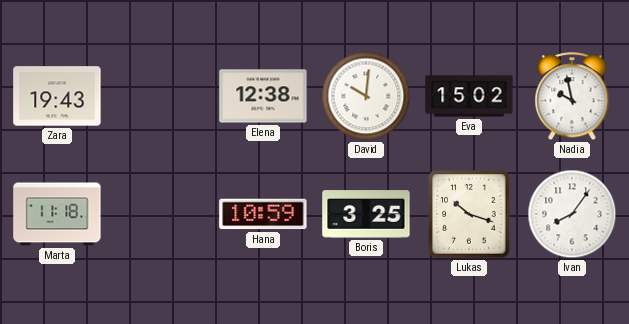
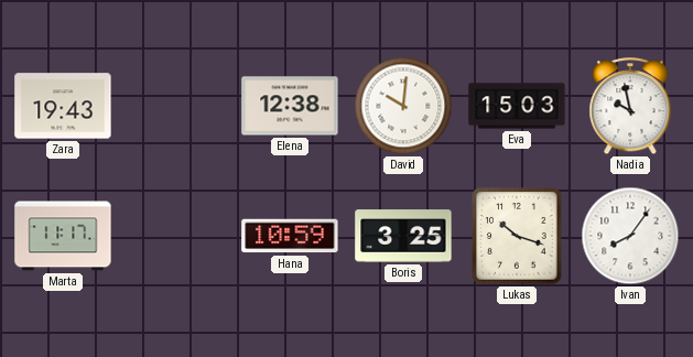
Eva: 15:02 -> 15:03
Marta: 11:18 -> 11:17
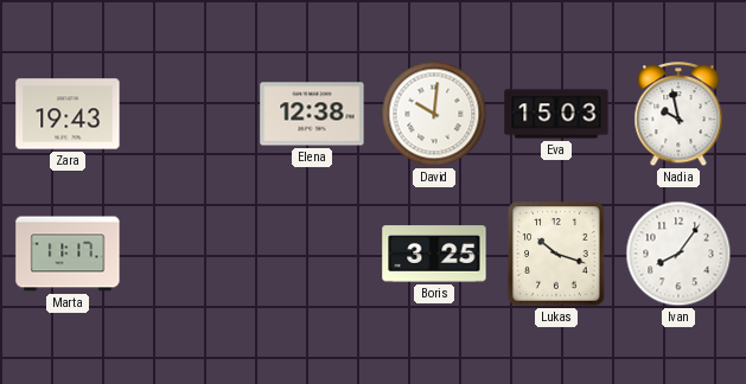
Hana: 10:59 -> none
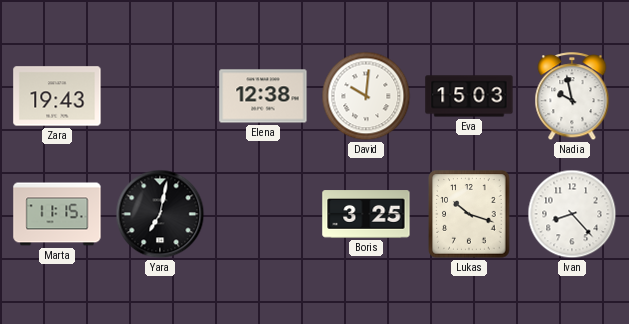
Marta: 11:17 -> 11:15
Yara: none -> 7:02
Ivan: 8:06 -> 8:23
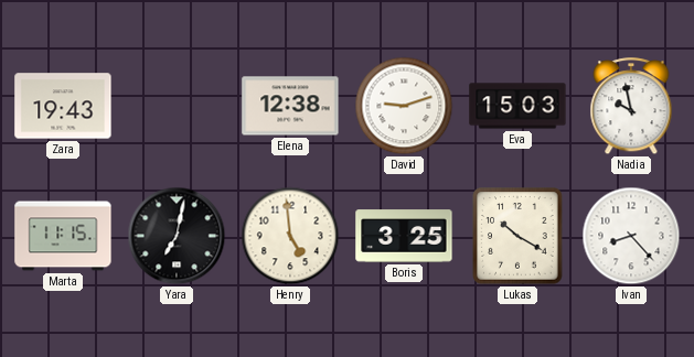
David: 10:01 -> 9:12
Henry: none -> 4:59
Lukas: 10:18 -> 10:20
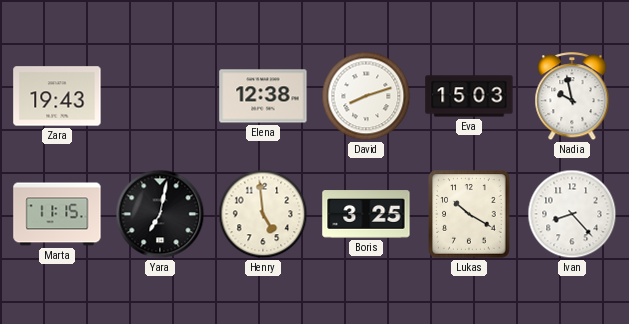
David: 9:12 -> 8:12
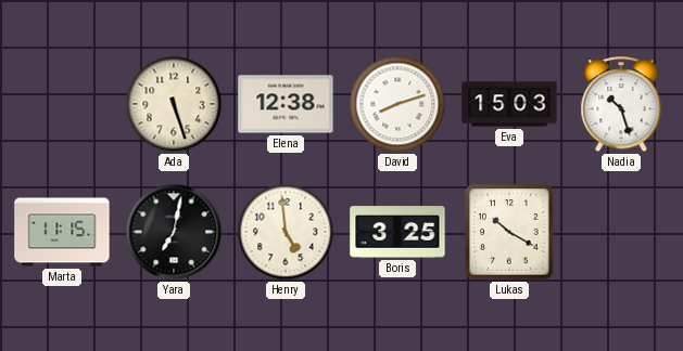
Zara: 19:43 -> none
Ada: none -> 5:27
Nadia: 9:58 -> 10:27
Ivan: 8:23 -> none
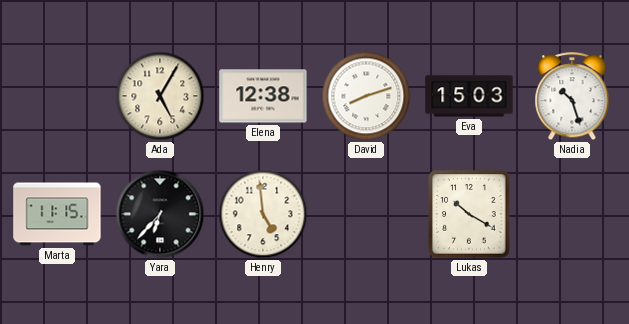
Ada: 5:27 -> 5:05
Yara: 7:02 -> 6:37
Boris: 3:25 -> none
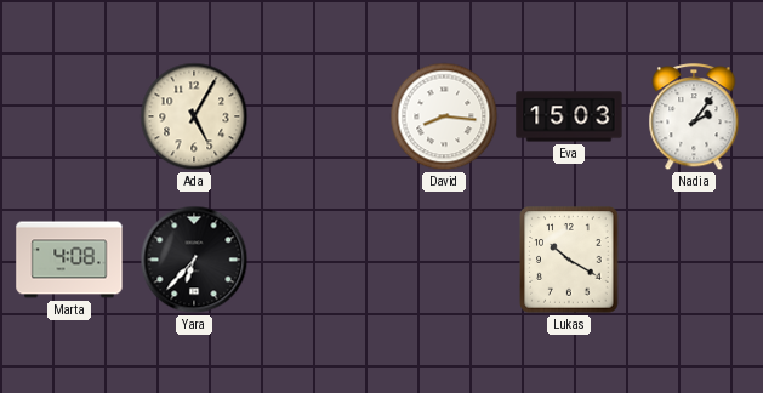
Elena: 12:38 -> none
David: 8:12 -> 8:16
Nadia: 10:27 -> 2:06
Marta: 11:15 -> 4:08
Henry: 4:59 -> none
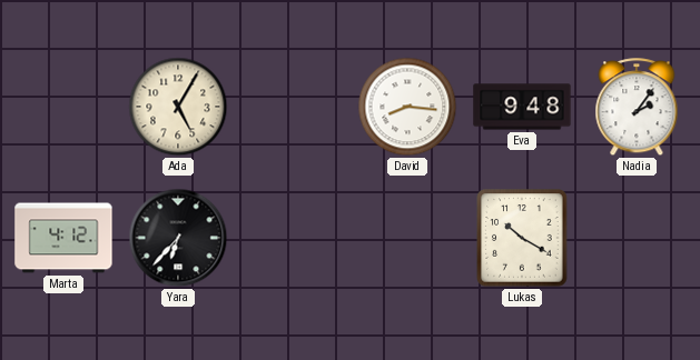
Eva: 15:03 -> 9:48
Marta: 4:08 -> 4:12
